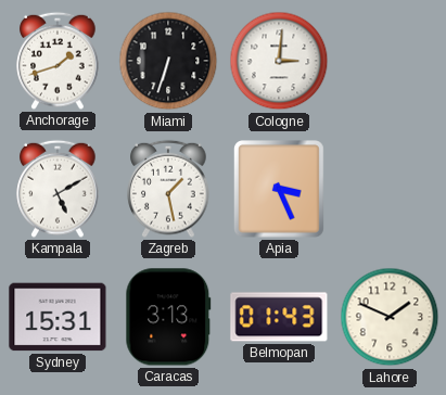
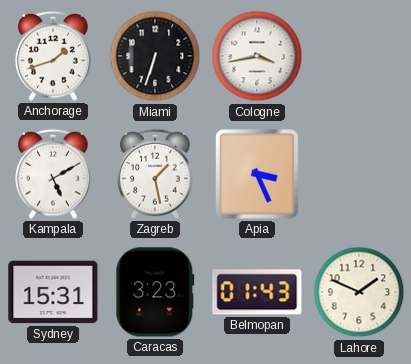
Cologne: 3:01 -> 3:43
Caracas: 3:13 -> 3:23
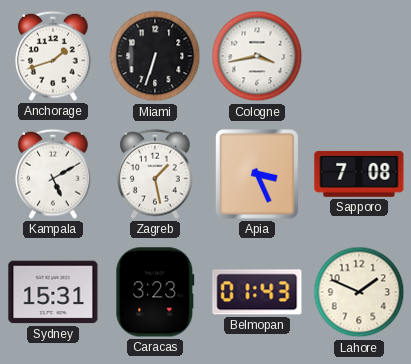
Sapporo: none -> 7:08
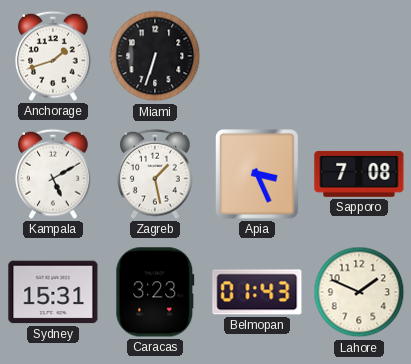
Cologne: 3:43 -> none
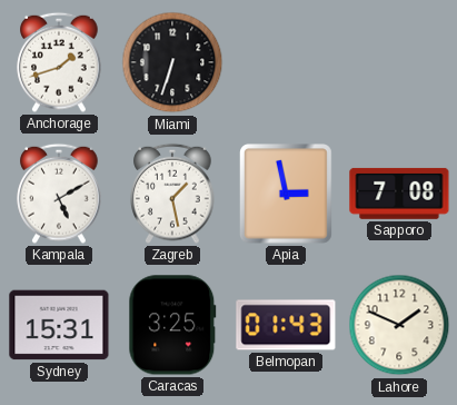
Apia: 3:26 -> 2:58
Caracas: 3:23 -> 3:25
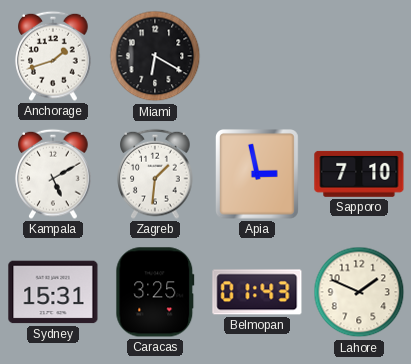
Miami: 6:33 -> 6:20
Zagreb: 1:28 -> 1:31
Sapporo: 7:08 -> 7:10
